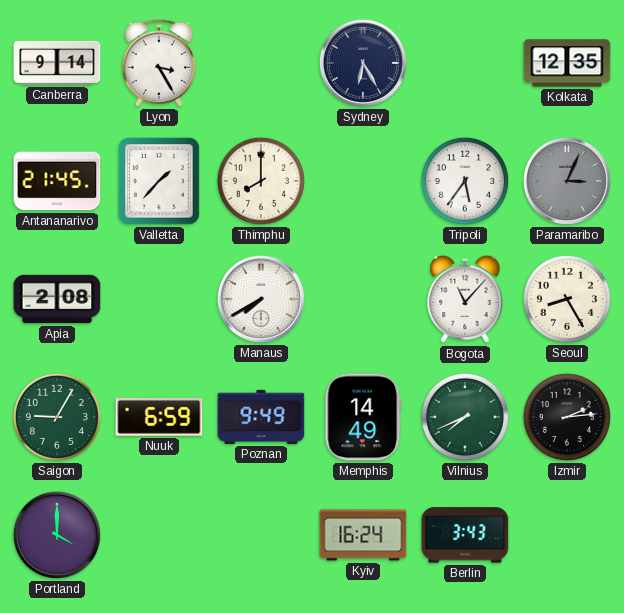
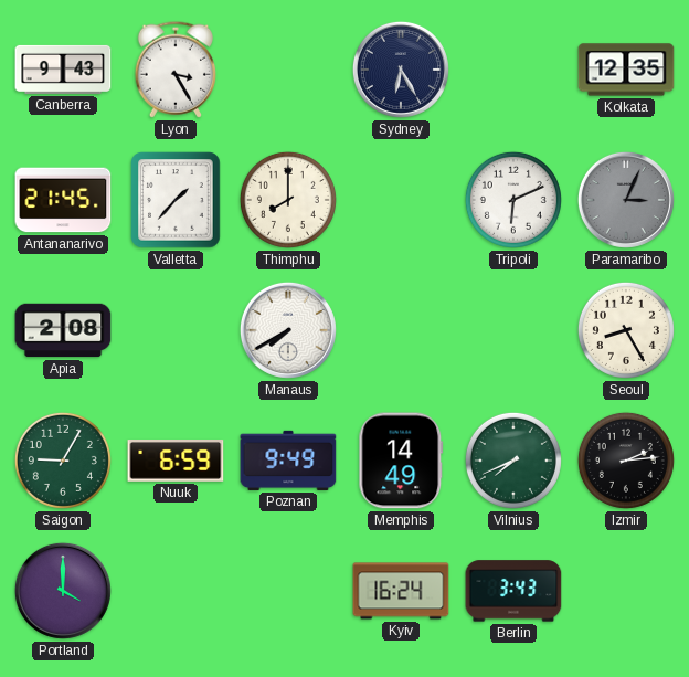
Canberra: 9:14 -> 9:43
Tripoli: 5:36 -> 6:11
Bogota: 11:07 -> none
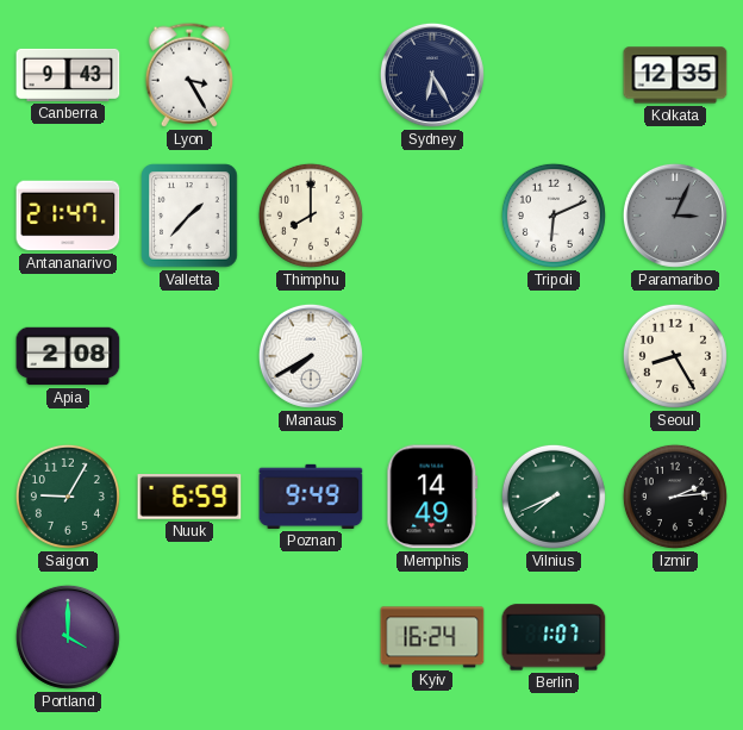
Antananarivo: 21:45 -> 21:47
Berlin: 3:43 -> 1:07
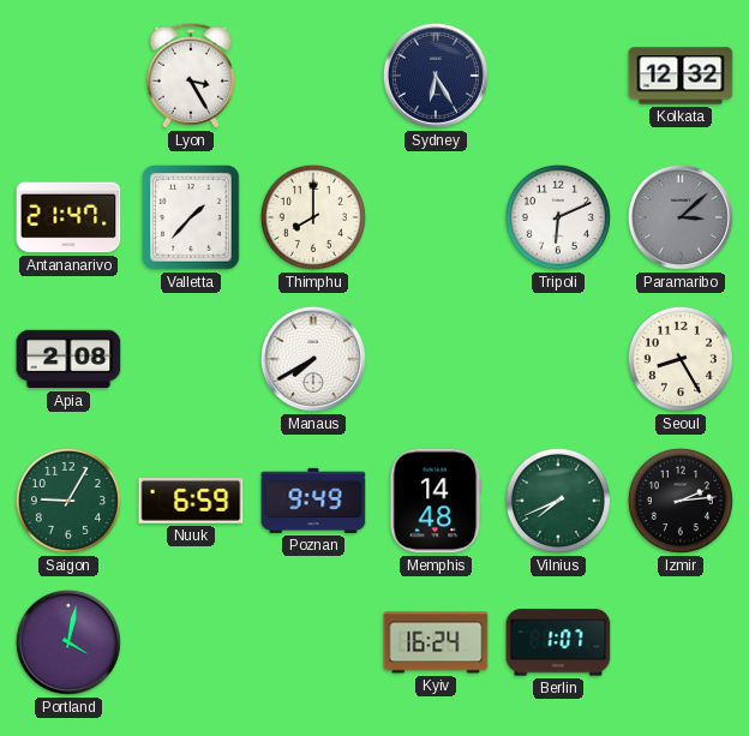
Canberra: 9:43 -> none
Kolkata: 12:35 -> 12:32
Paramaribo: 3:04 -> 3:08
Memphis: 14:49 -> 14:48
Portland: 4:00 -> 4:02
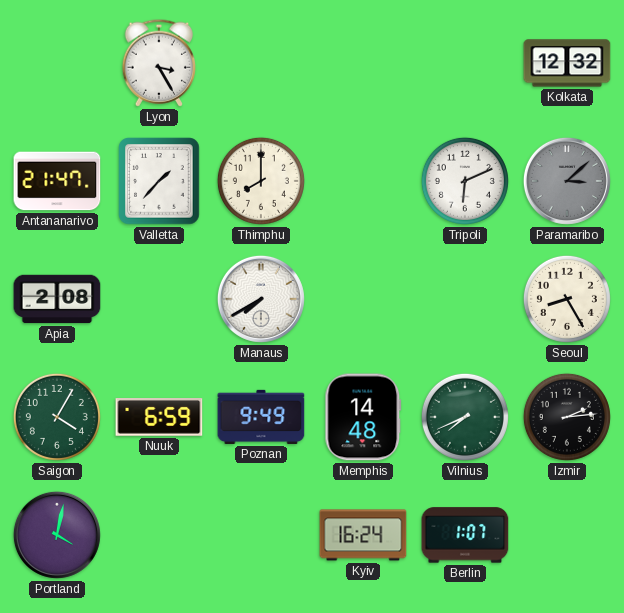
Sydney: 6:25 -> none
Saigon: 9:05 -> 4:05
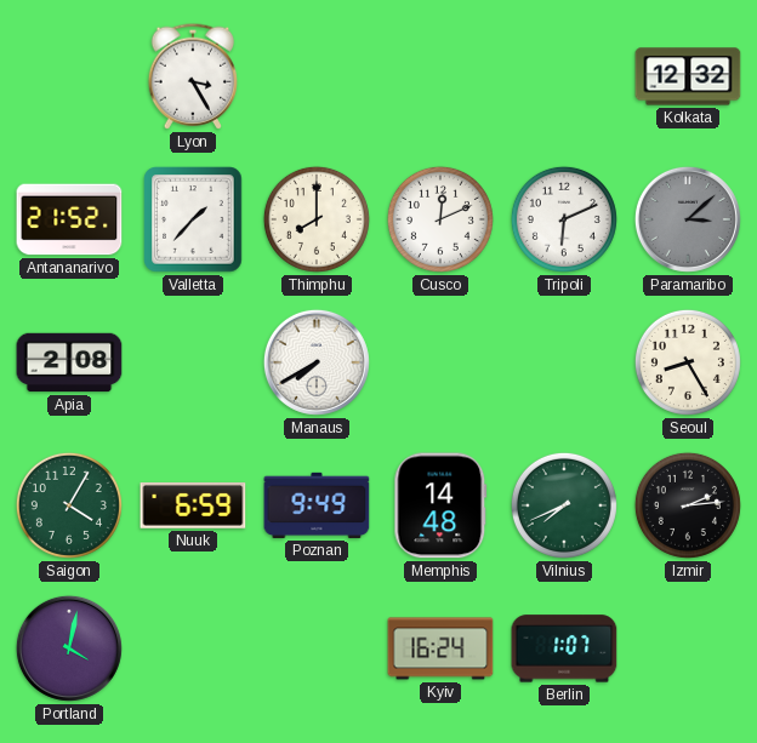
Antananarivo: 21:47 -> 21:52
Cusco: none -> 12:11
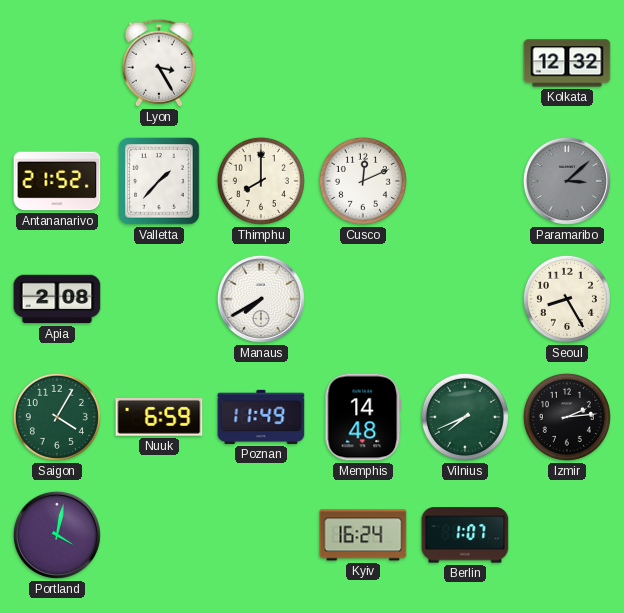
Tripoli: 6:11 -> none
Poznan: 9:49 -> 11:49
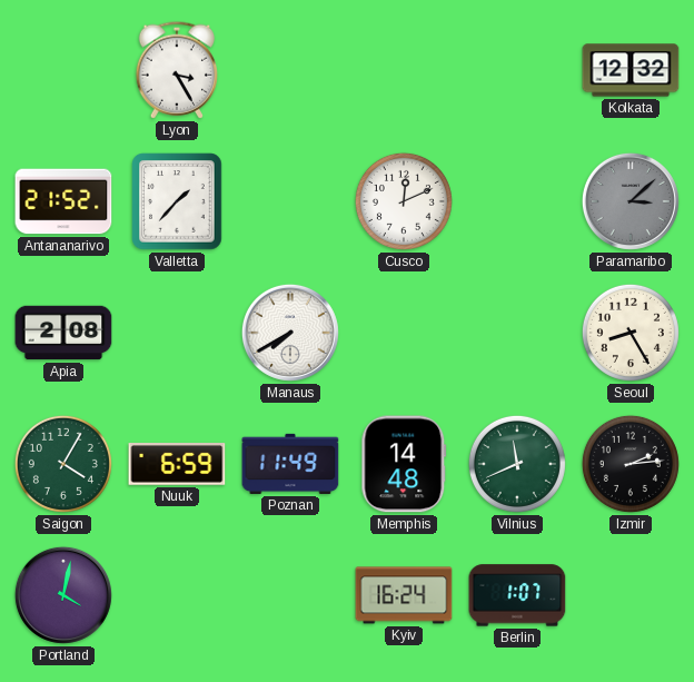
Thimphu: 8:00 -> none
Vilnius: 7:41 -> 11:41
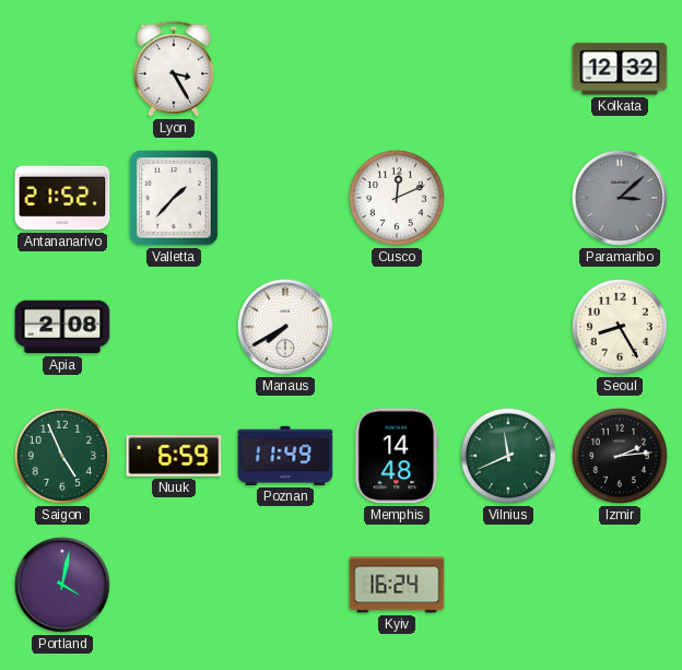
Saigon: 4:05 -> 4:56
Berlin: 1:07 -> none
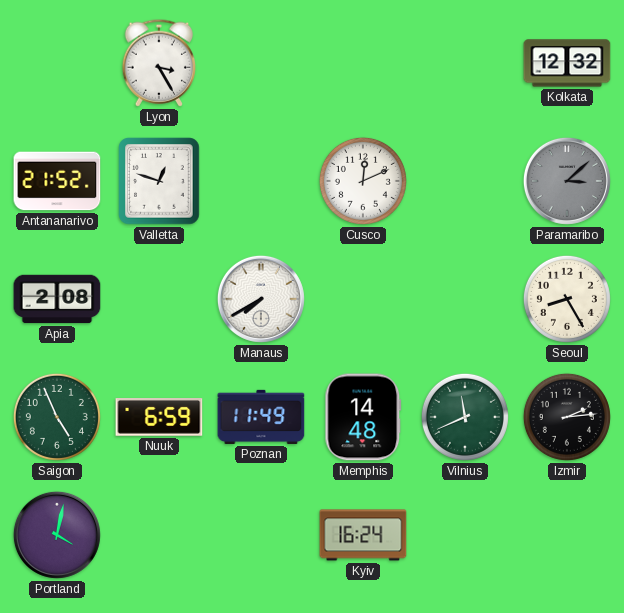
Valletta: 1:37 -> 12:48
